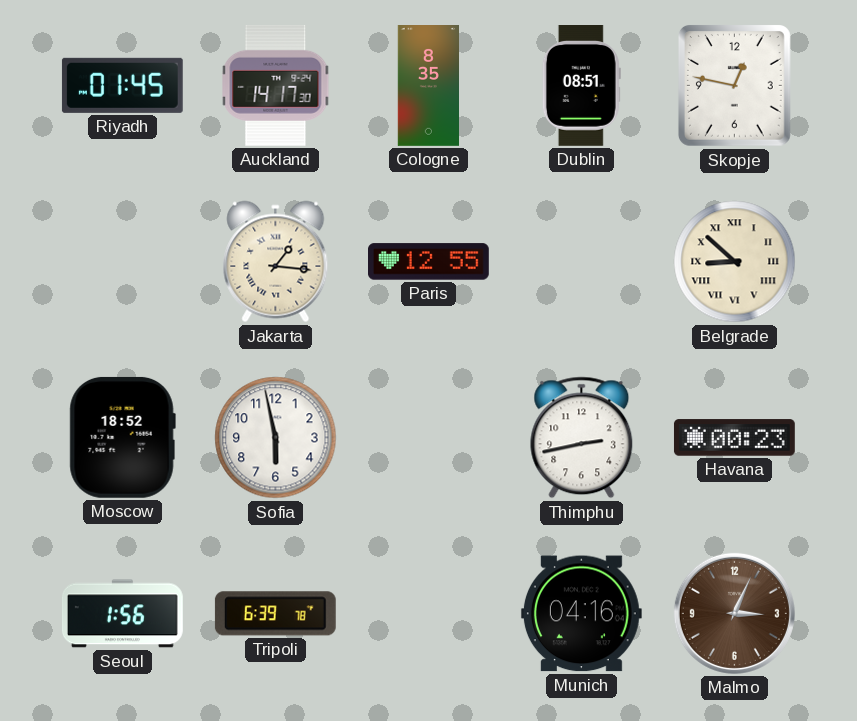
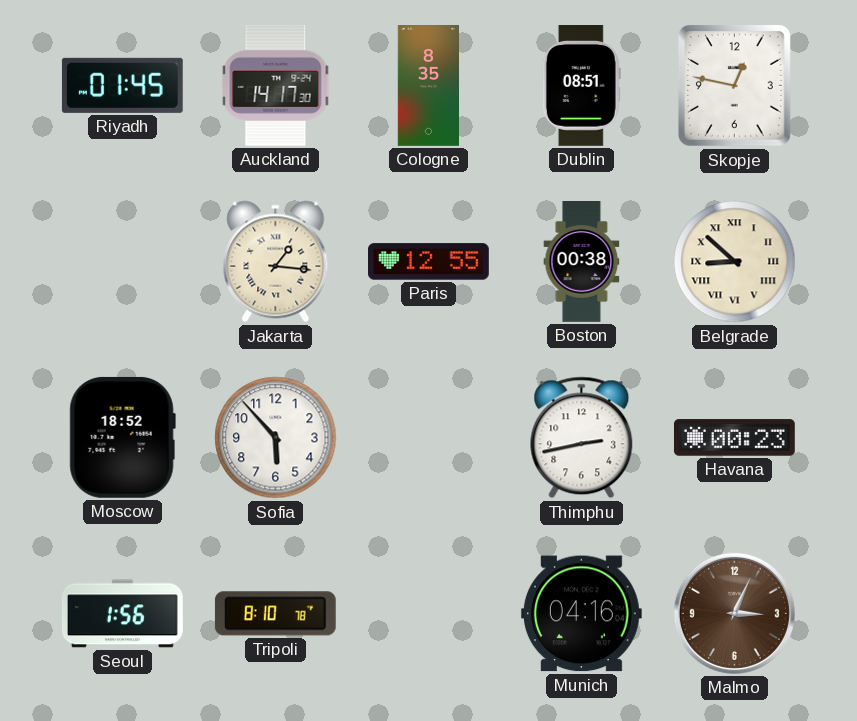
Boston: none -> 00:38
Sofia: 5:58 -> 5:53
Tripoli: 6:39 -> 8:10
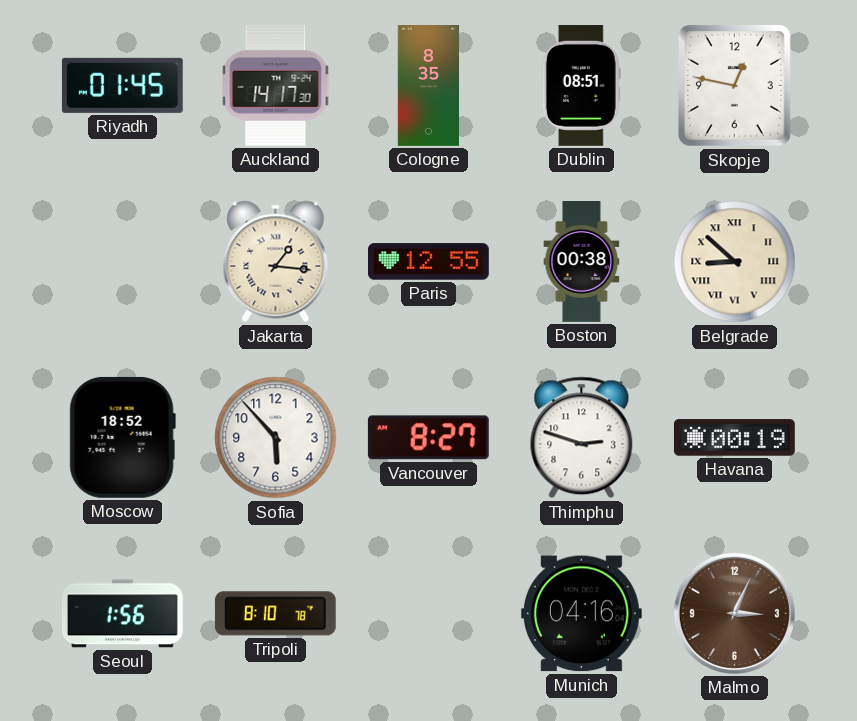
Vancouver: none -> 8:27
Thimphu: 2:43 -> 2:48
Havana: 00:23 -> 00:19
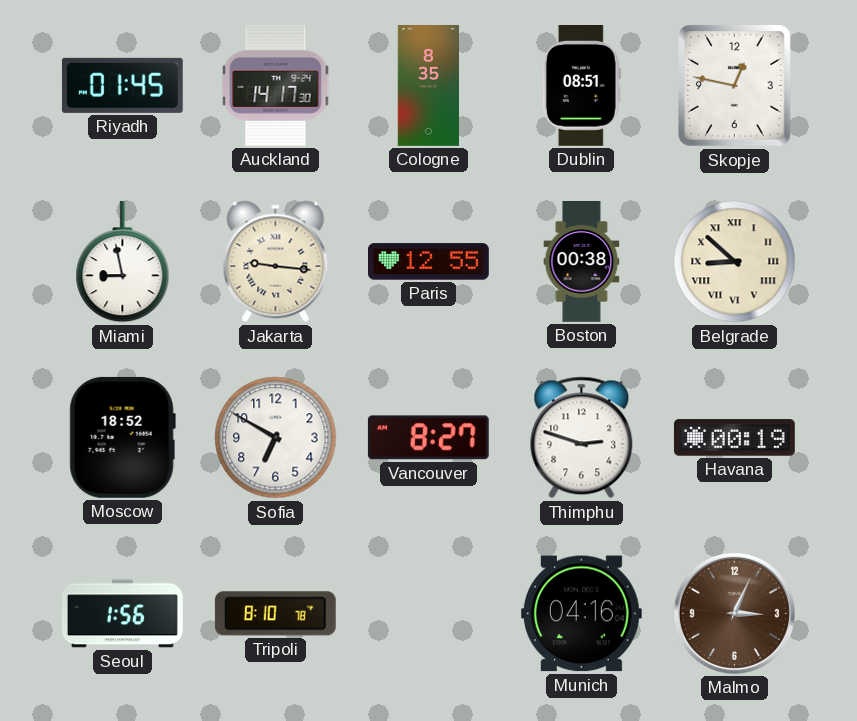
Miami: none -> 8:58
Jakarta: 1:16 -> 9:16
Sofia: 5:53 -> 6:50
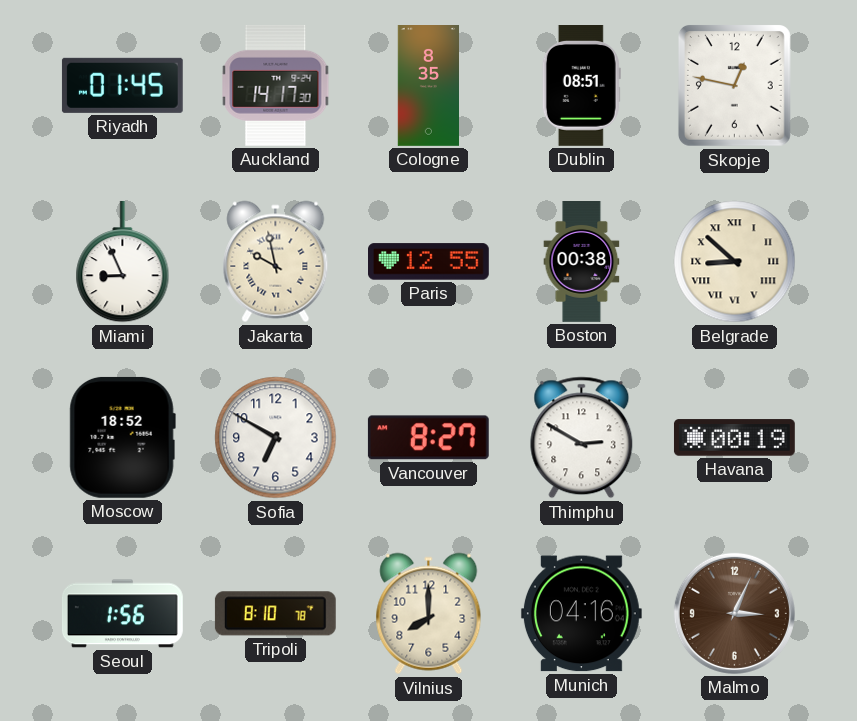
Miami: 8:58 -> 8:56
Jakarta: 9:16 -> 9:58
Thimphu: 2:48 -> 2:50
Vilnius: none -> 8:00
